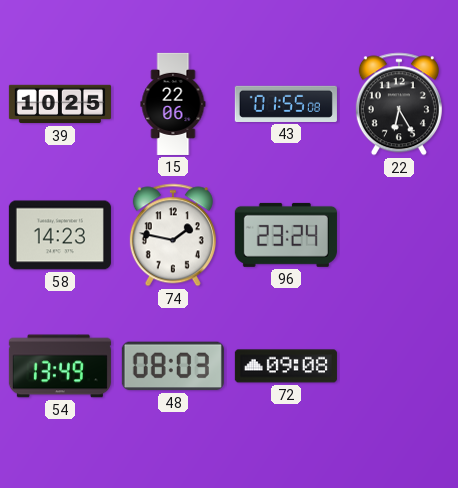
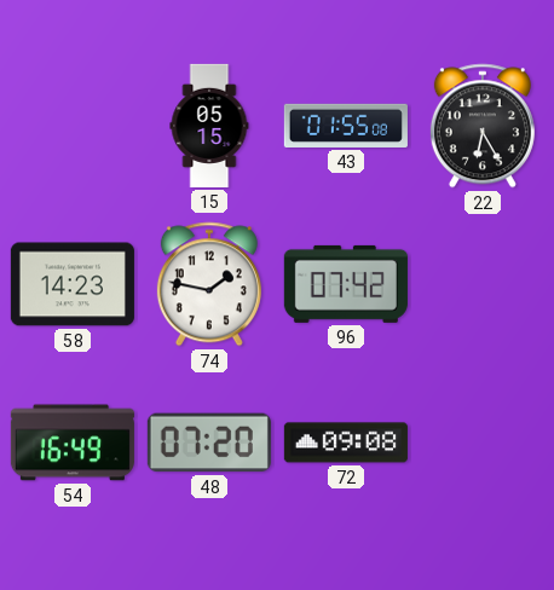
39: 10:25 -> none
15: 22:06 -> 05:15
96: 23:24 -> 07:42
54: 13:49 -> 16:49
48: 08:03 -> 07:20
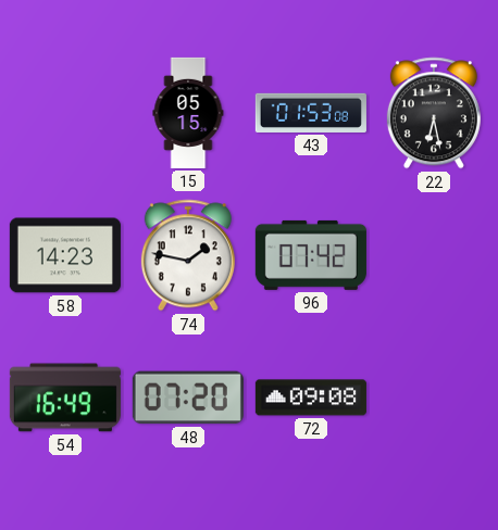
43: 01:55 -> 01:53
22: 6:25 -> 6:28
